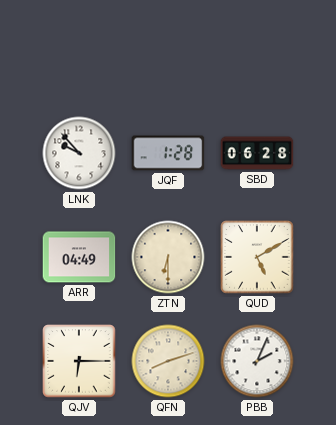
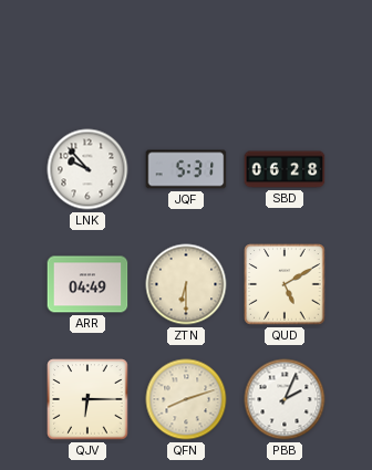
JQF: 1:28 -> 5:31
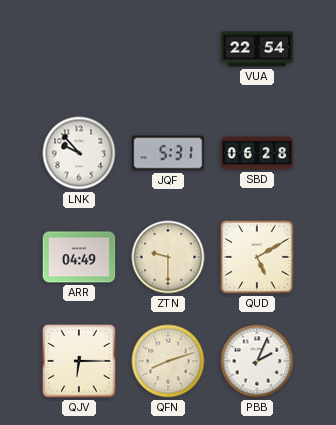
VUA: none -> 22:54
ZTN: 6:30 -> 9:30
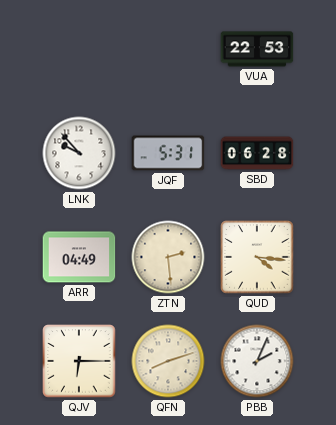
VUA: 22:54 -> 22:53
ZTN: 9:30 -> 2:29
QUD: 5:10 -> 4:16
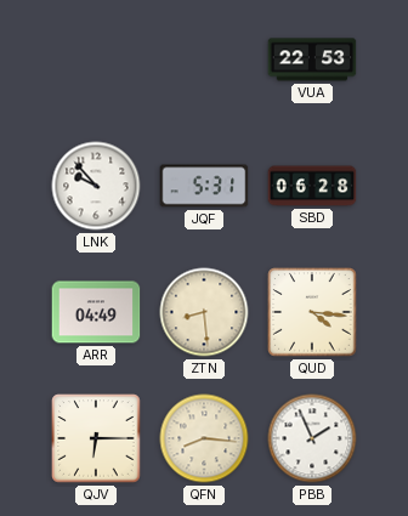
ZTN: 2:29 -> 8:29
QFN: 8:12 -> 8:16
PBB: 2:04 -> 1:56
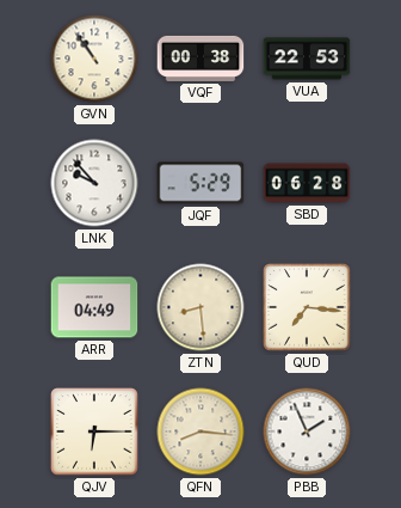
GVN: none -> 10:54
VQF: none -> 00:38
JQF: 5:31 -> 5:29
QUD: 4:16 -> 7:16
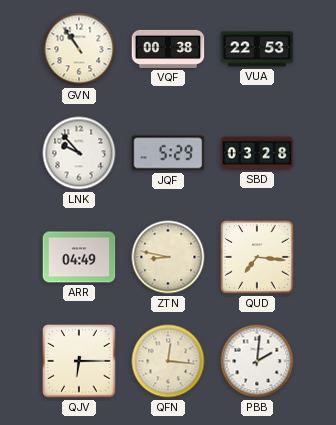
SBD: 06:28 -> 03:28
ZTN: 8:29 -> 8:47
QFN: 8:16 -> 12:16
PBB: 1:56 -> 2:01
